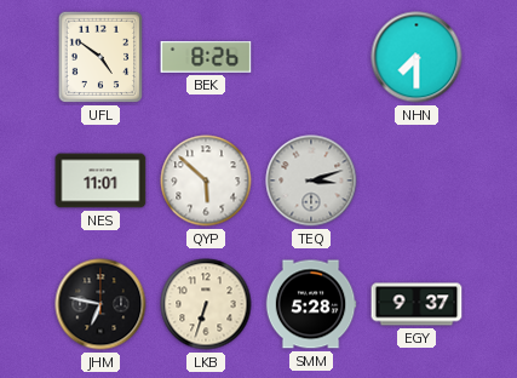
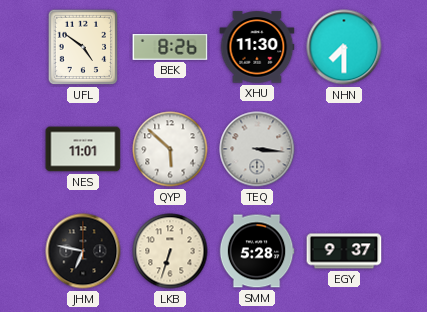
XHU: none -> 11:30
TEQ: 3:12 -> 3:16
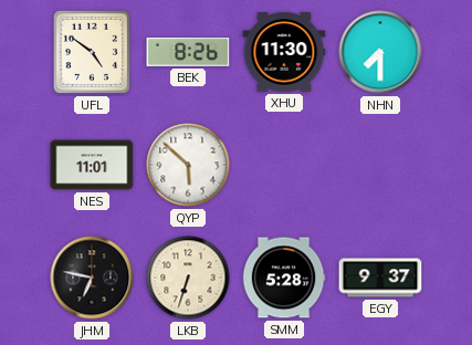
TEQ: 3:16 -> none
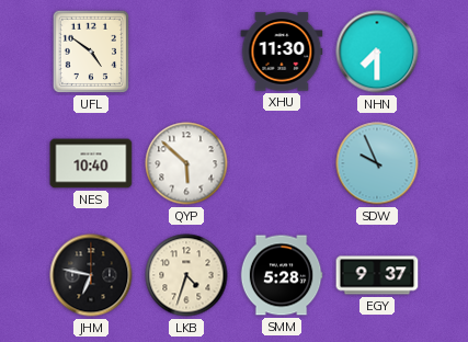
BEK: 8:26 -> none
NES: 11:01 -> 10:40
SDW: none -> 9:56
LKB: 6:33 -> 4:33
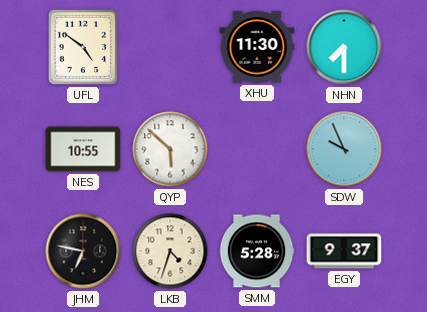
NES: 10:40 -> 10:55
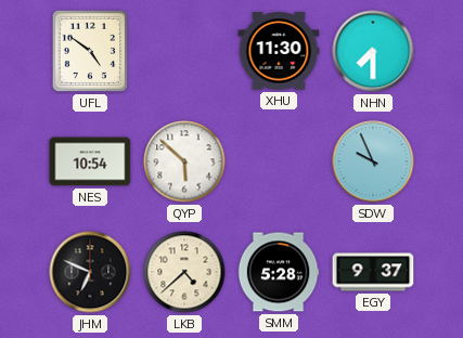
NES: 10:55 -> 10:54
JHM: 6:47 -> 6:49
LKB: 4:33 -> 4:38
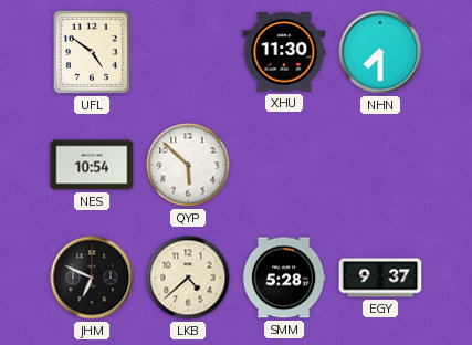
SDW: 9:56 -> none
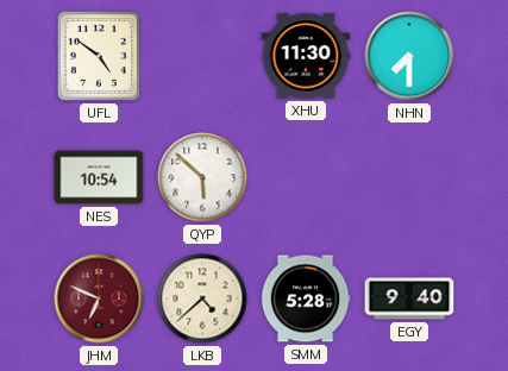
JHM dial: black -> burgundy
EGY: 9:37 -> 9:40
